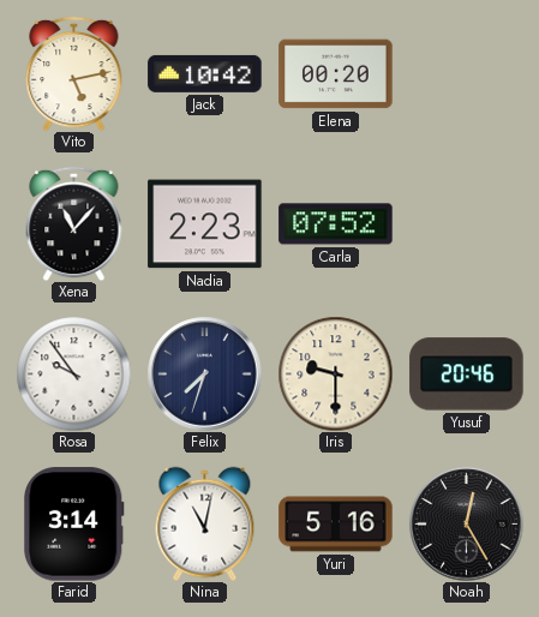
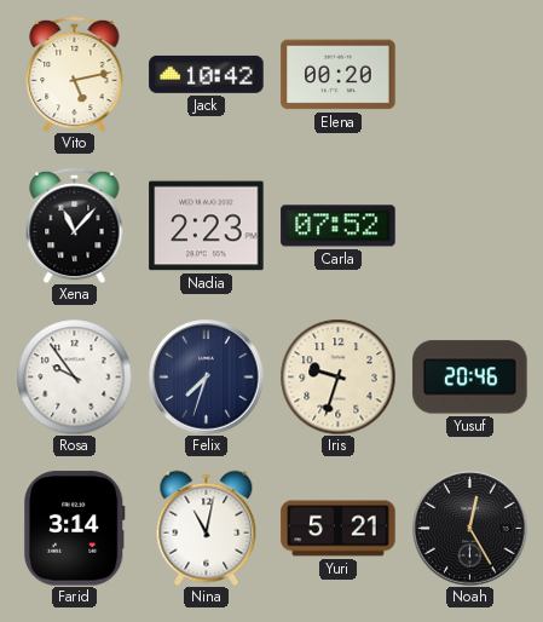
Iris: 9:30 -> 9:33
Yuri: 5:16 -> 5:21
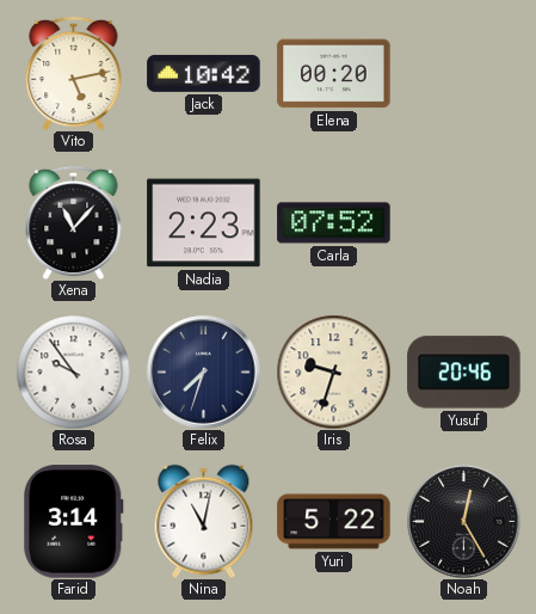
Yuri: 5:21 -> 5:22
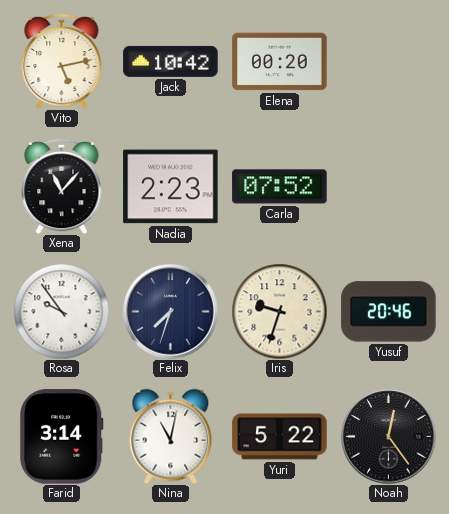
Noah: 12:25 -> 12:24
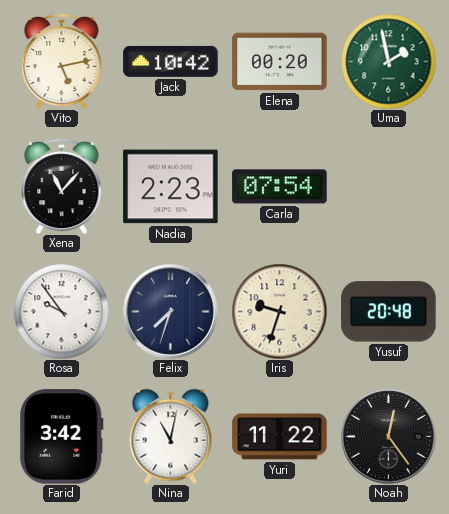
Uma: none -> 1:58
Carla: 07:52 -> 07:54
Yusuf: 20:46 -> 20:48
Farid: 3:14 -> 3:42
Yuri: 5:22 -> 11:22
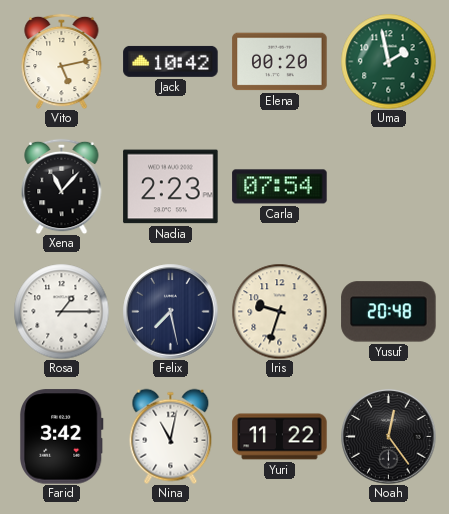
Rosa: 9:54 -> 1:15
Felix: 7:33 -> 7:28
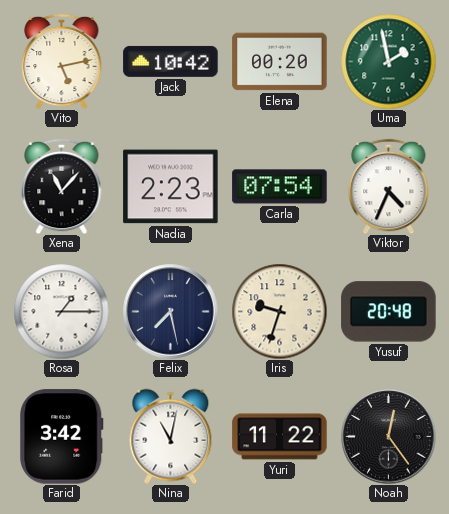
Viktor: none -> 4:34
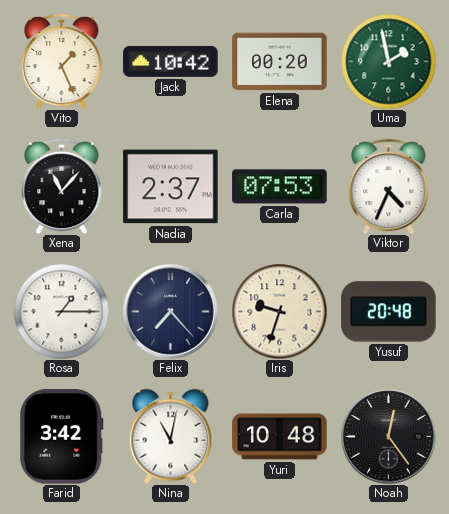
Vito: 5:13 -> 1:26
Nadia: 2:23 -> 2:37
Carla: 07:54 -> 07:53
Felix: 7:28 -> 7:23
Yuri: 11:22 -> 10:48
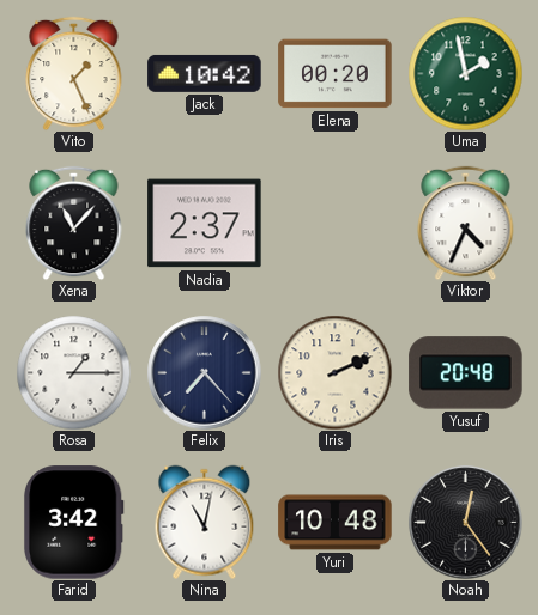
Carla: 07:53 -> none
Iris: 9:33 -> 2:11
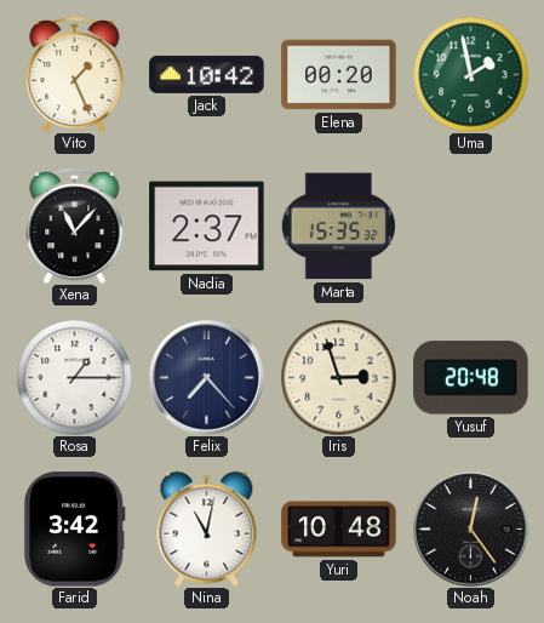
Marta: none -> 15:35
Viktor: 4:34 -> none
Iris: 2:11 -> 2:57
